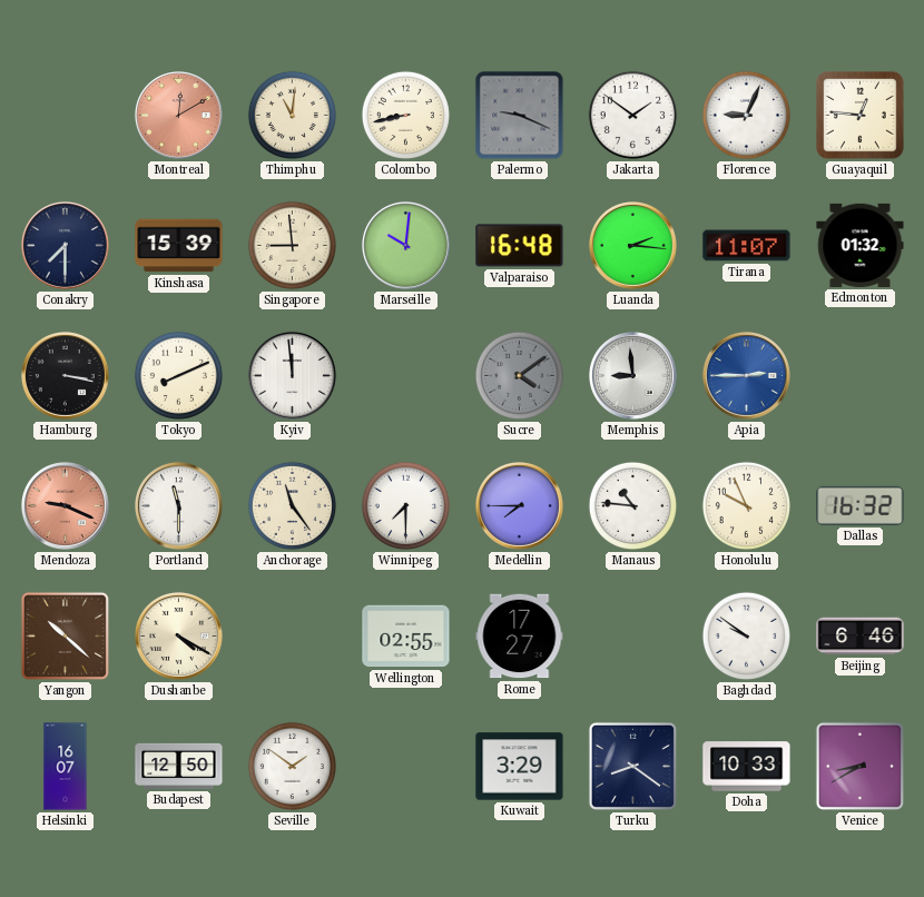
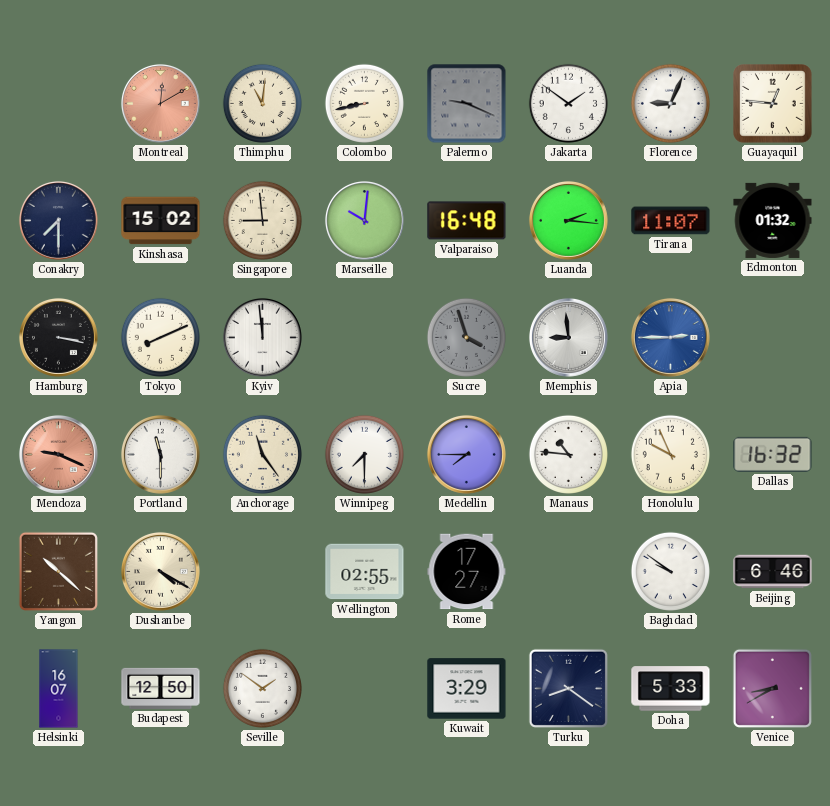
Kinshasa: 15:39 -> 15:02
Sucre: 4:09 -> 3:57
Doha: 10:33 -> 5:33
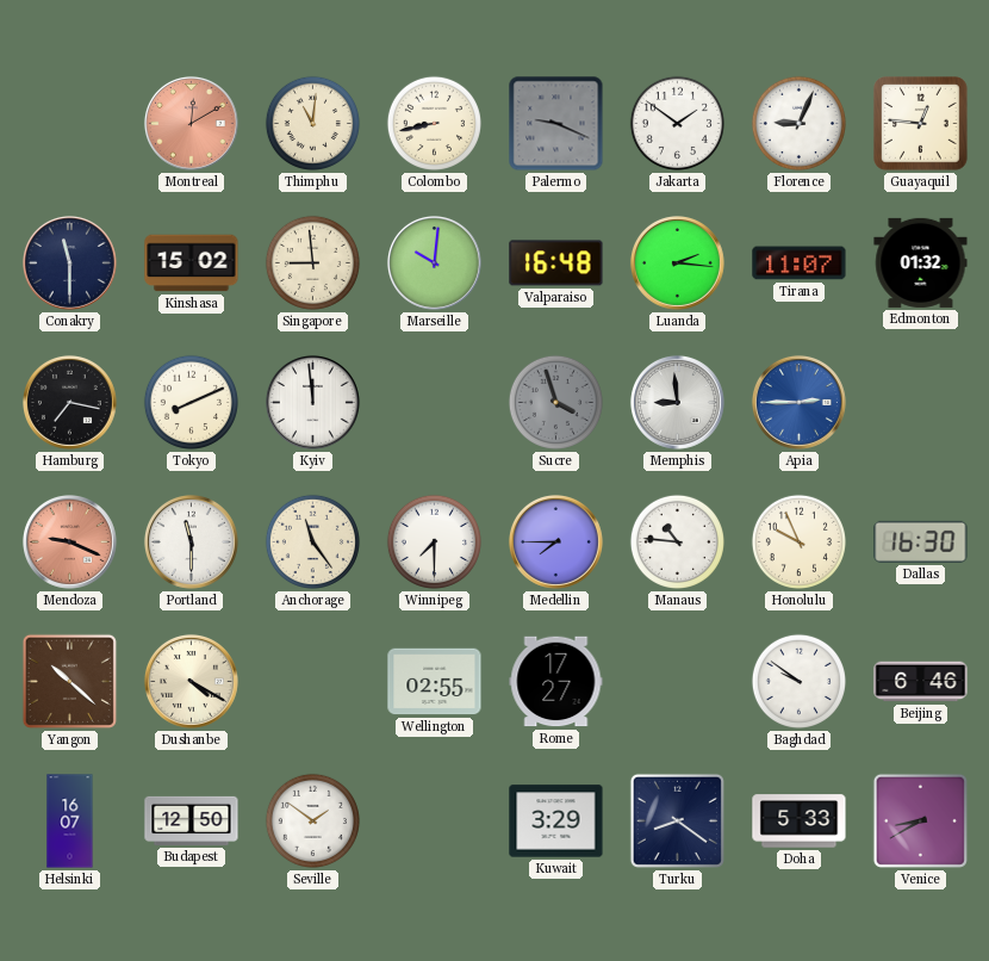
Conakry: 7:30 -> 11:30
Hamburg: 3:17 -> 7:17
Dallas: 16:32 -> 16:30
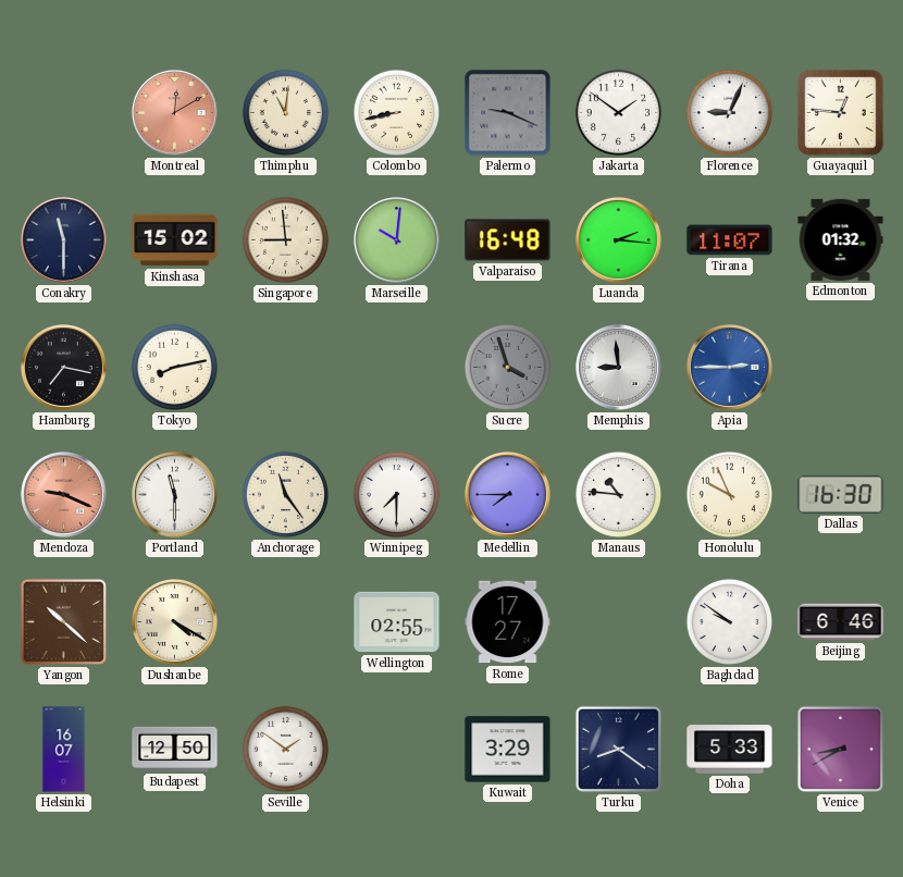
Tokyo: 8:11 -> 8:13
Kyiv: 11:59 -> none
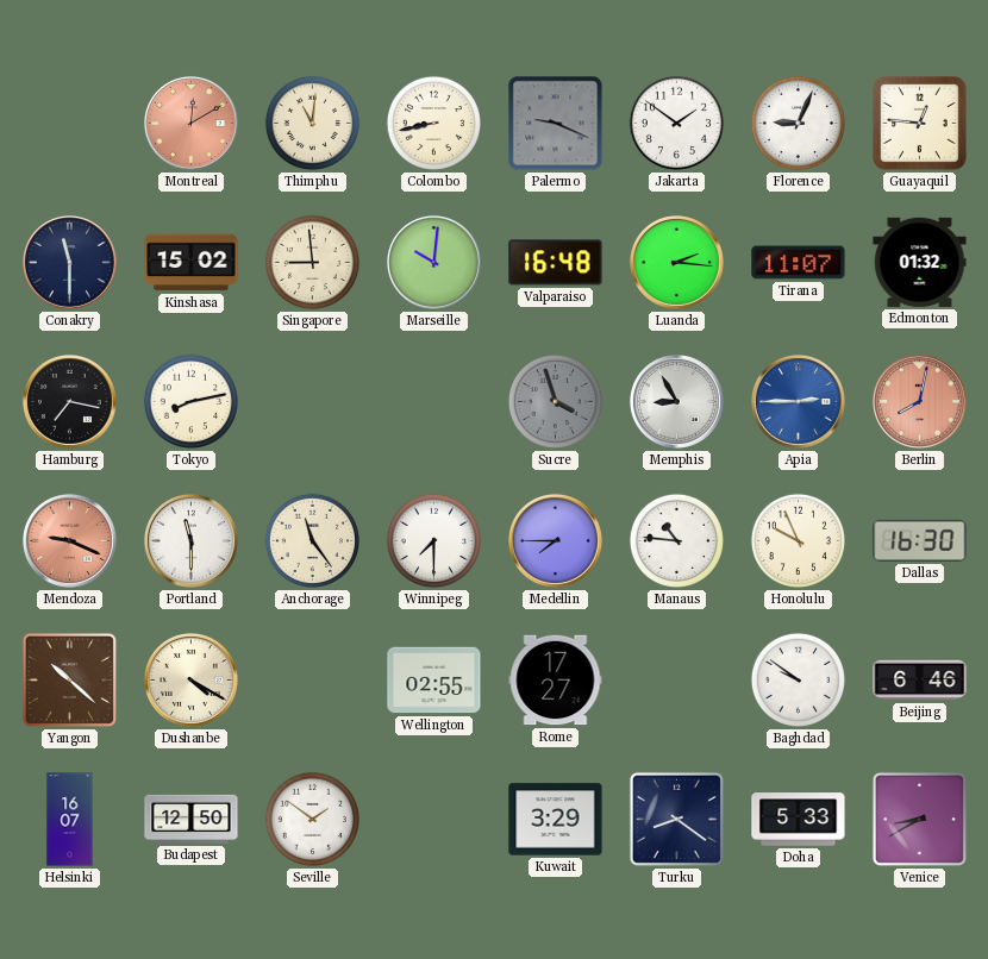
Memphis: 8:59 -> 8:55
Berlin: none -> 8:02
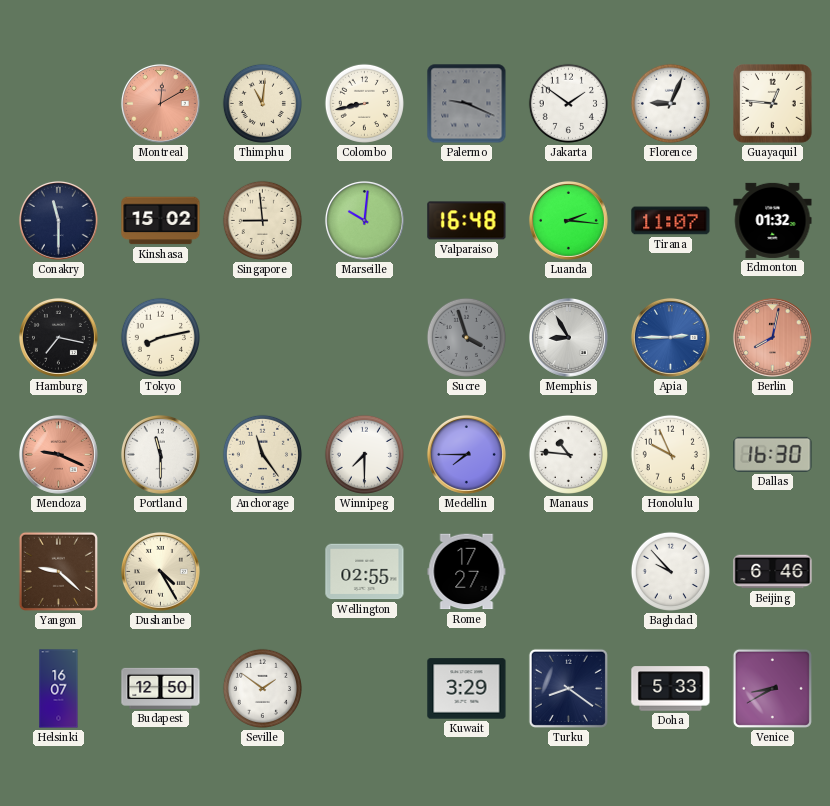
Yangon: 10:22 -> 9:22
Dushanbe: 4:20 -> 4:25
Baghdad: 9:51 -> 9:53
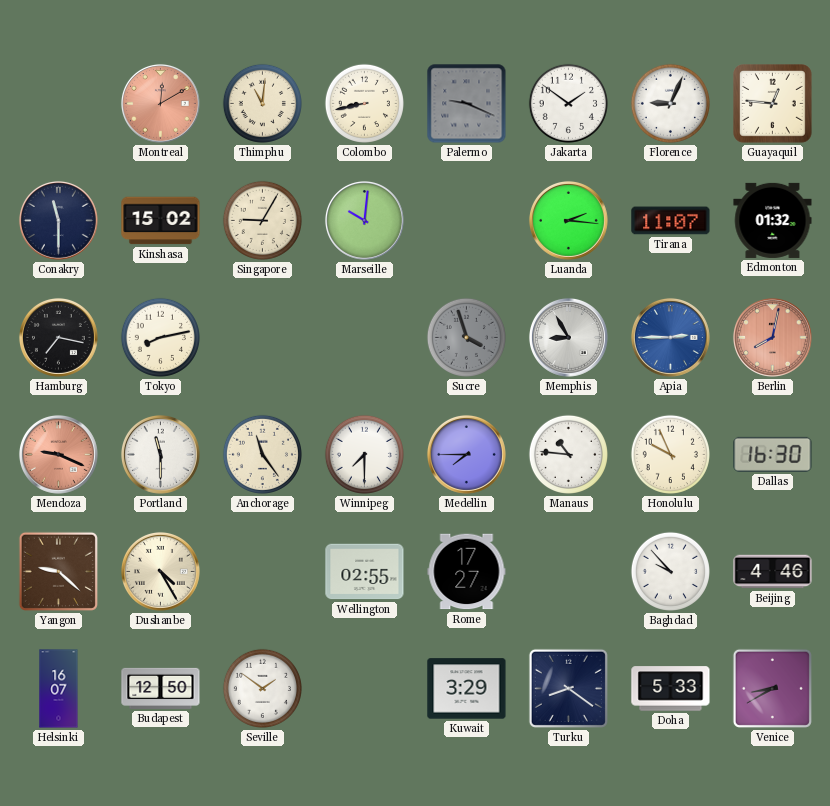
Singapore: 8:59 -> 9:05
Valparaiso: 16:48 -> none
Beijing: 6:46 -> 4:46
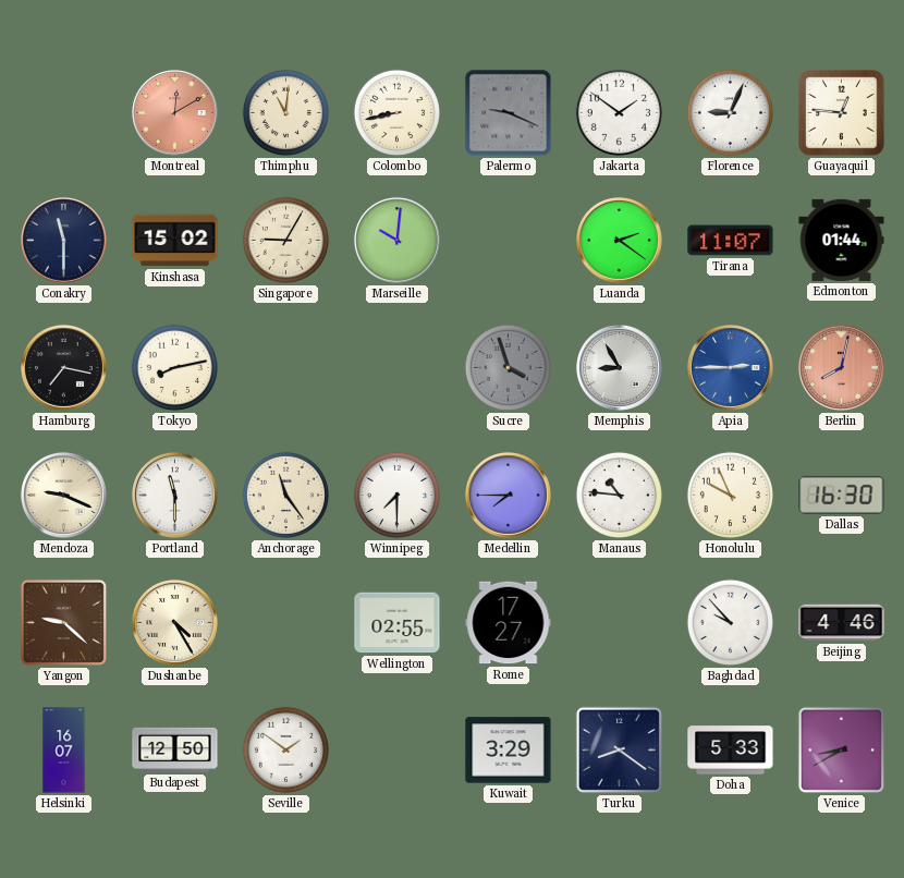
Luanda: 2:16 -> 2:21
Edmonton: 01:32 -> 01:44
Mendoza dial: salmon -> cream
